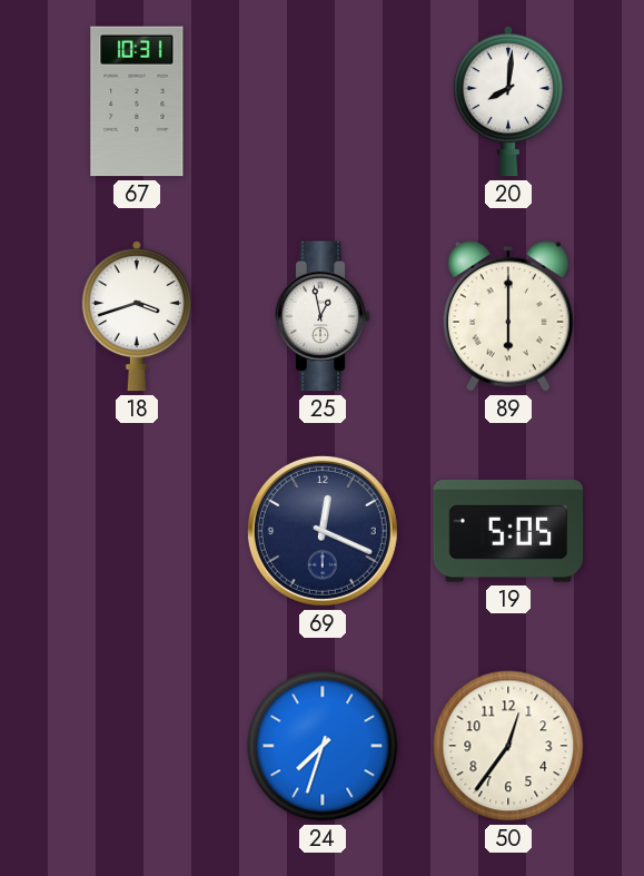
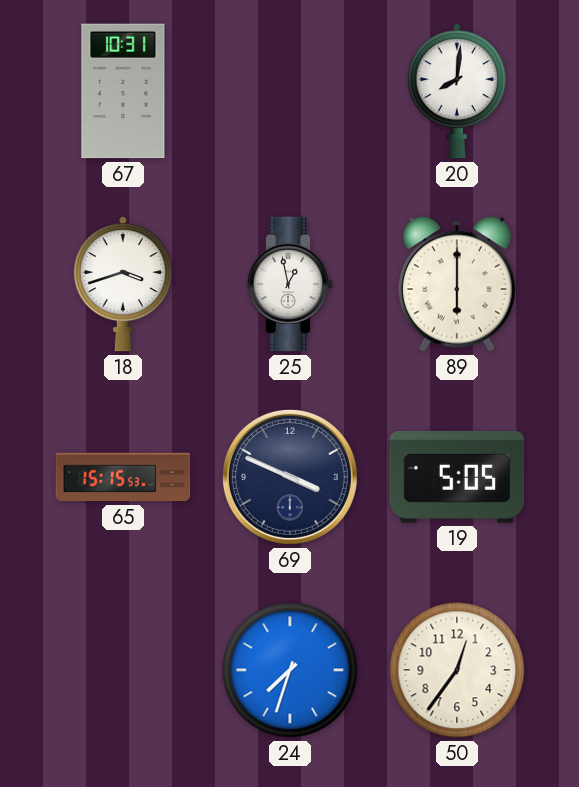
65: none -> 15:15
69: 12:19 -> 3:49
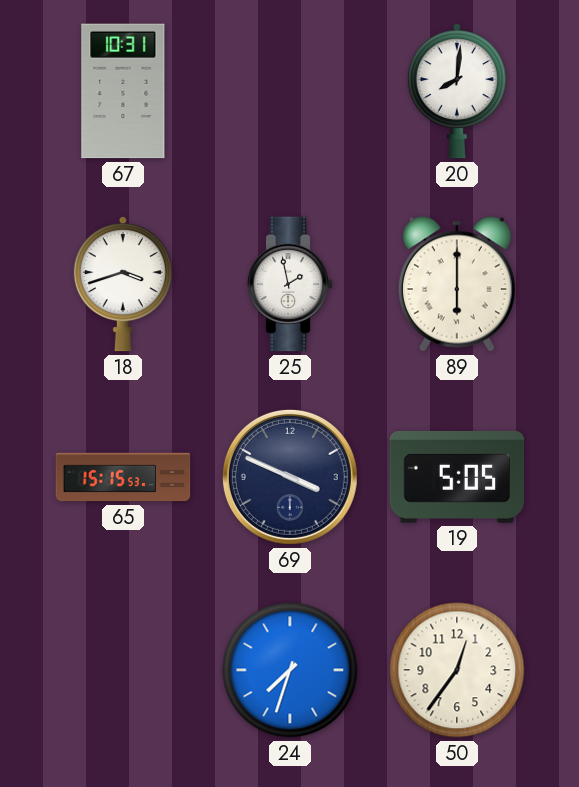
25: 12:58 -> 1:58
